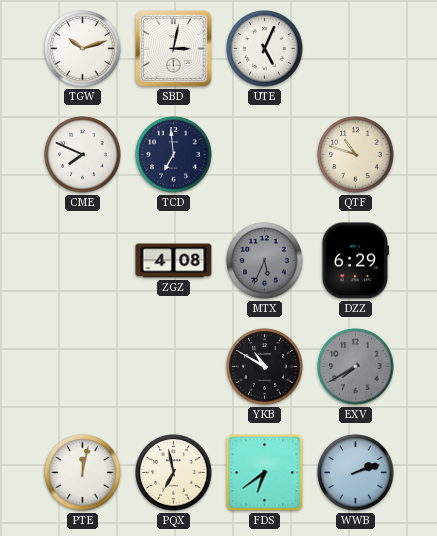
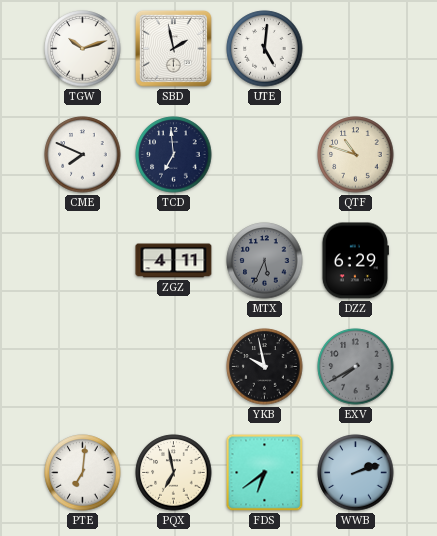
SBD: 3:02 -> 1:58
UTE: 5:04 -> 5:01
ZGZ: 4:08 -> 4:11
YKB: 10:50 -> 9:58
PTE: 12:02 -> 7:01
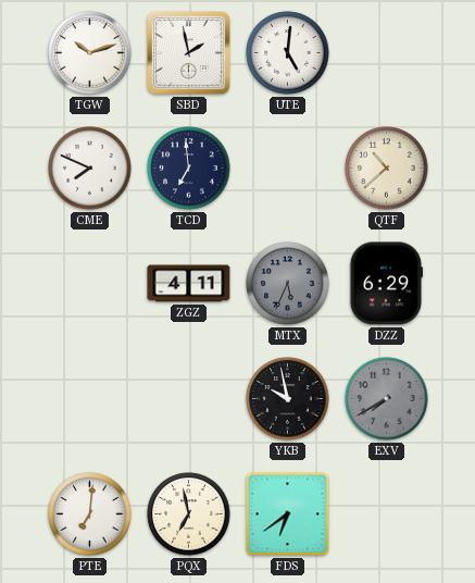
QTF: 10:48 -> 10:38
WWB: 2:12 -> none
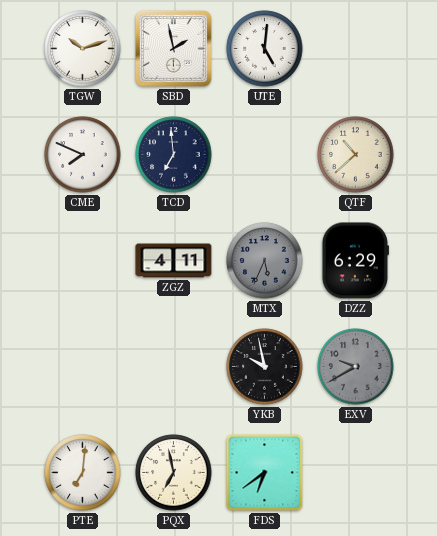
EXV: 7:40 -> 9:40
